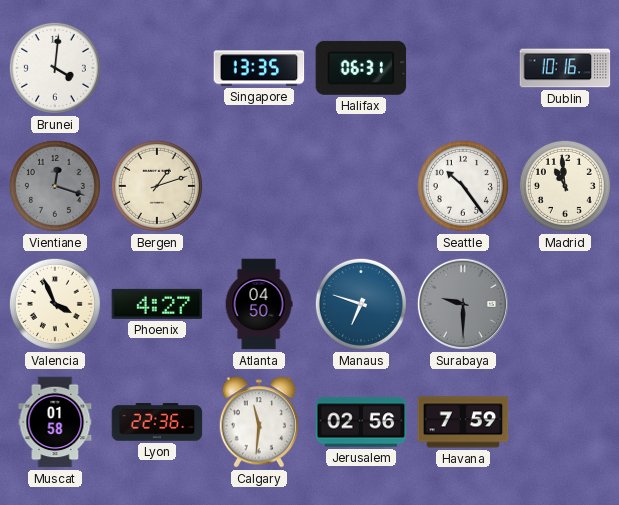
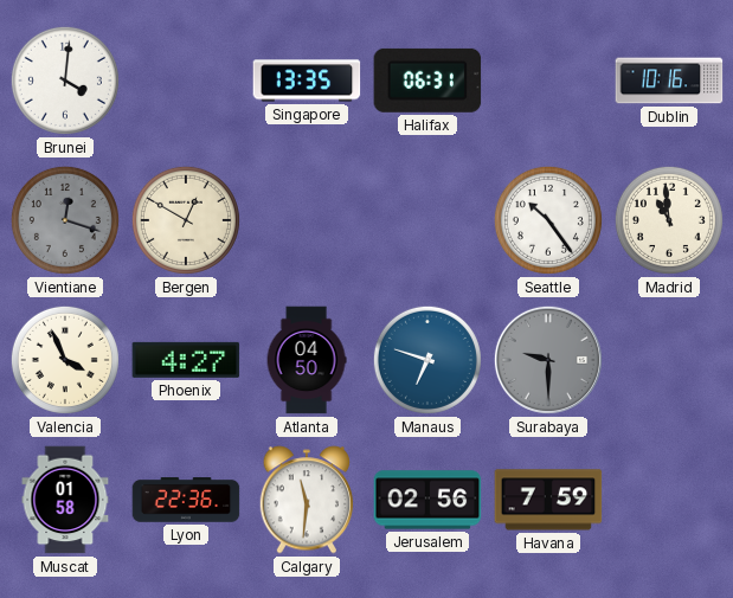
Bergen: 1:12 -> 12:50
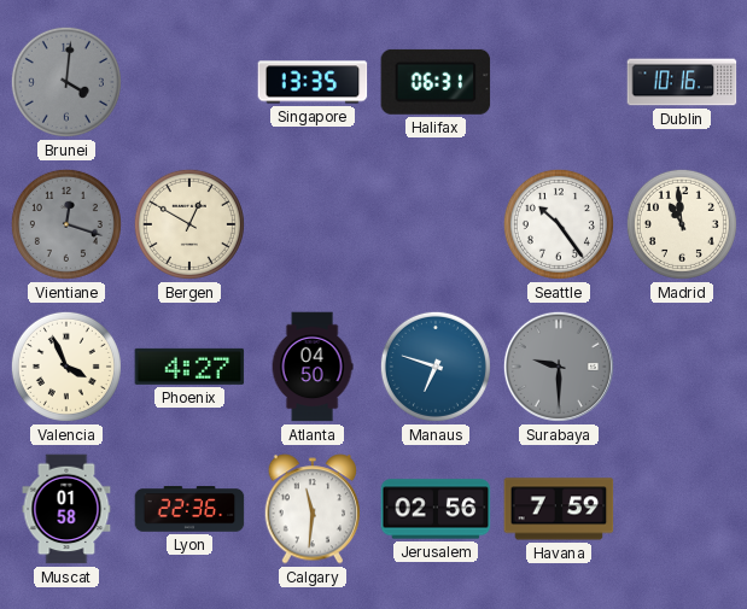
Brunei dial: white -> grey
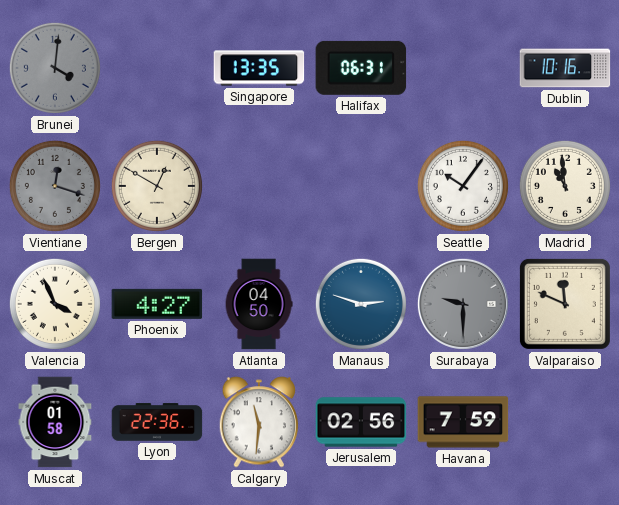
Seattle: 10:24 -> 10:06
Manaus: 6:48 -> 2:48
Valparaiso: none -> 11:49
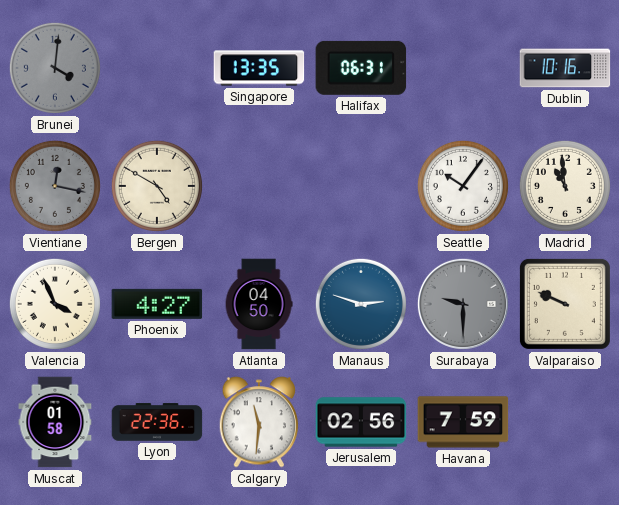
Vientiane: 12:18 -> 12:17
Bergen: 12:50 -> 4:50
Valparaiso: 11:49 -> 9:49
